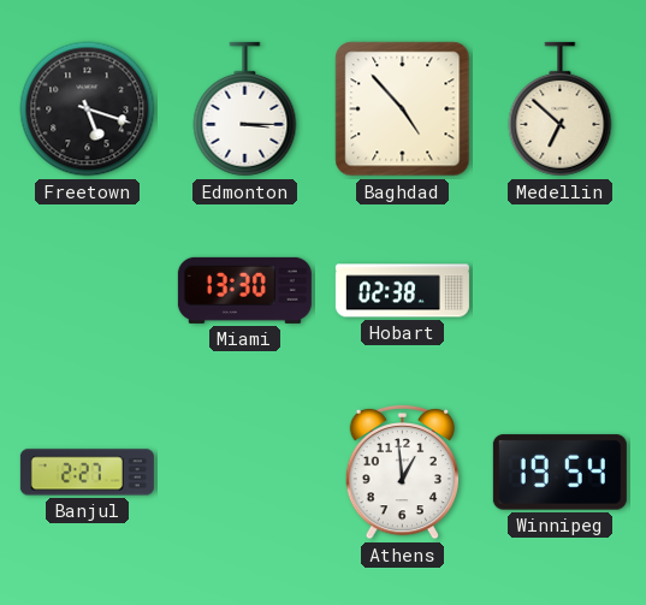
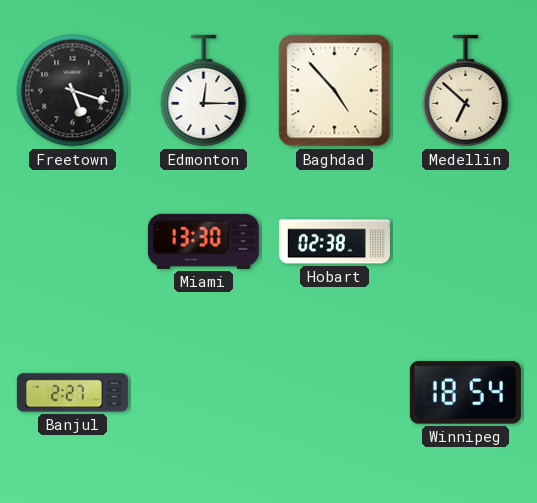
Edmonton: 3:15 -> 12:15
Athens: 12:59 -> none
Winnipeg: 19:54 -> 18:54
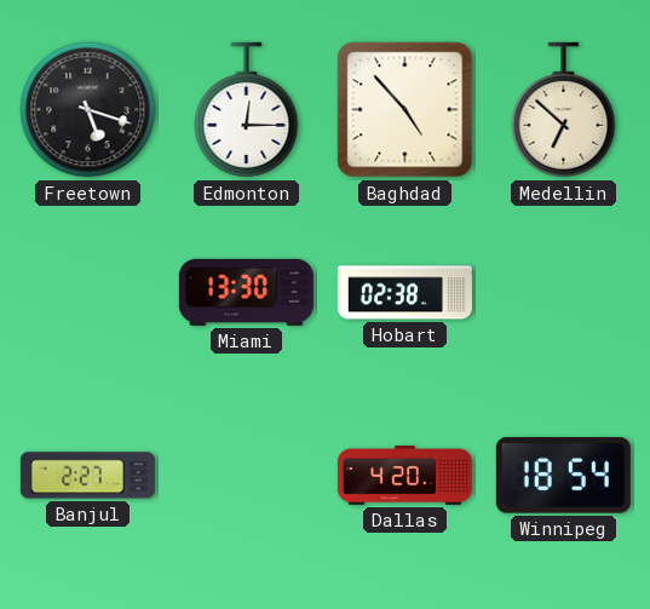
Dallas: none -> 4:20
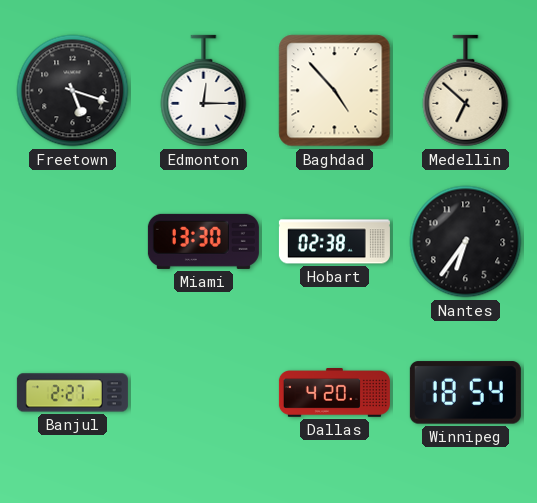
Nantes: none -> 6:36
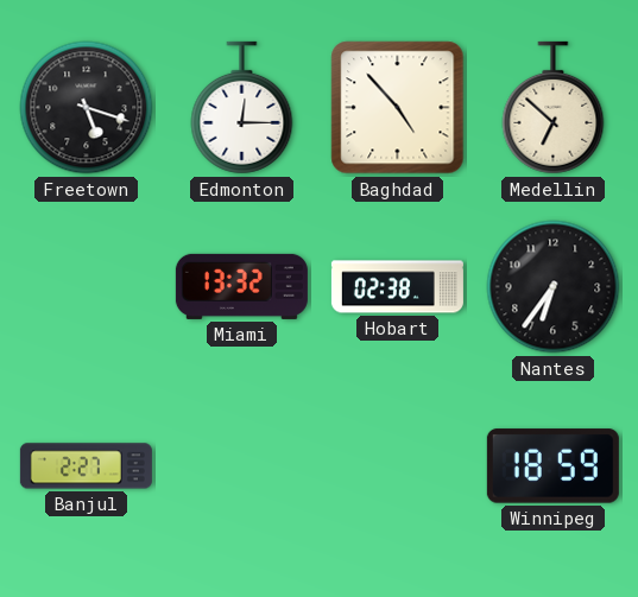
Miami: 13:30 -> 13:32
Dallas: 4:20 -> none
Winnipeg: 18:54 -> 18:59
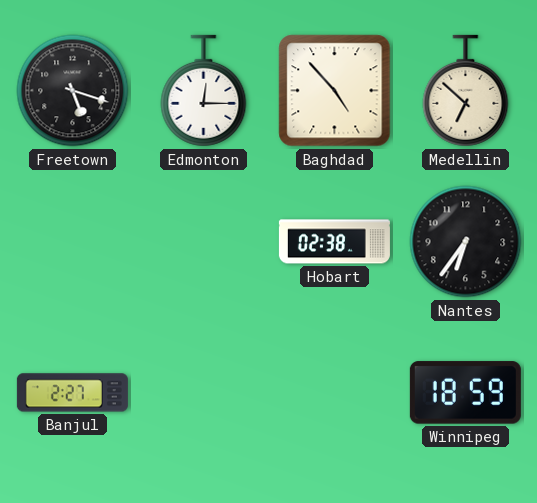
Miami: 13:32 -> none
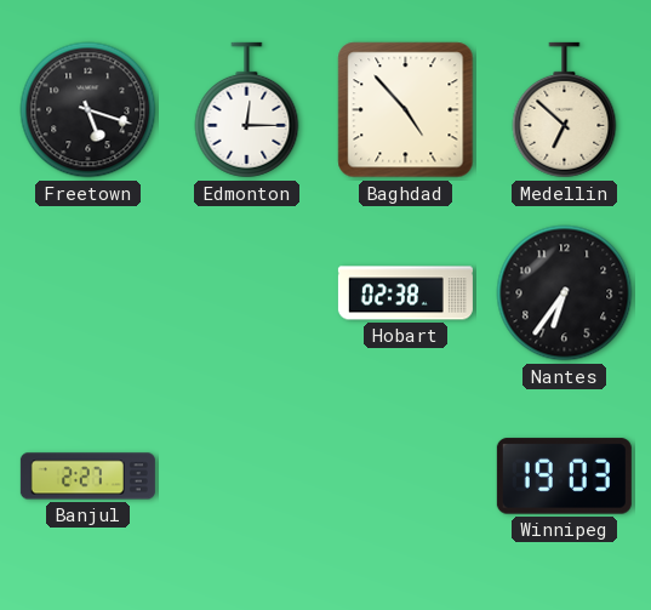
Winnipeg: 18:59 -> 19:03
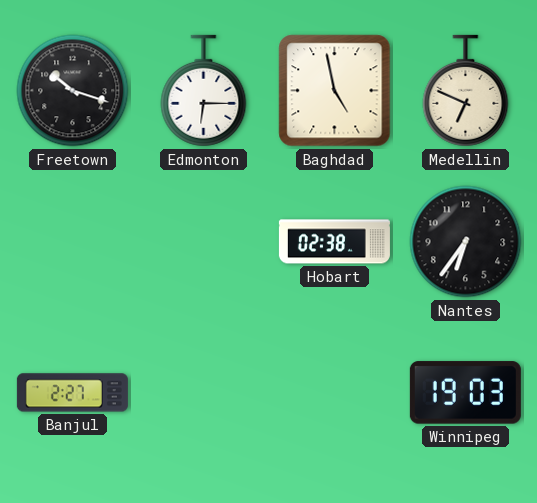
Freetown: 5:18 -> 10:18
Edmonton: 12:15 -> 6:15
Baghdad: 4:53 -> 4:58
Medellin: 6:52 -> 6:49
